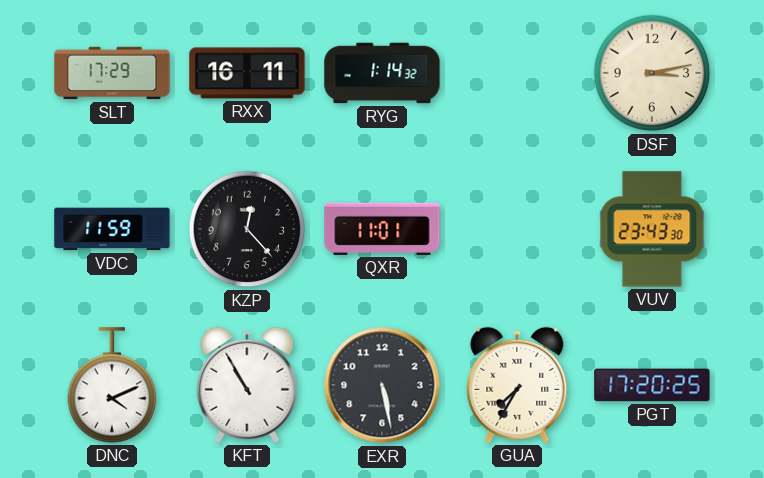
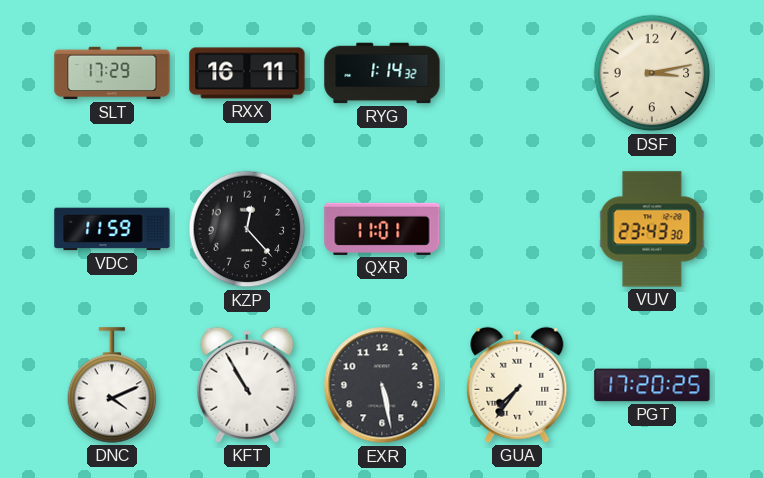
GUA: 7:35 -> 7:36
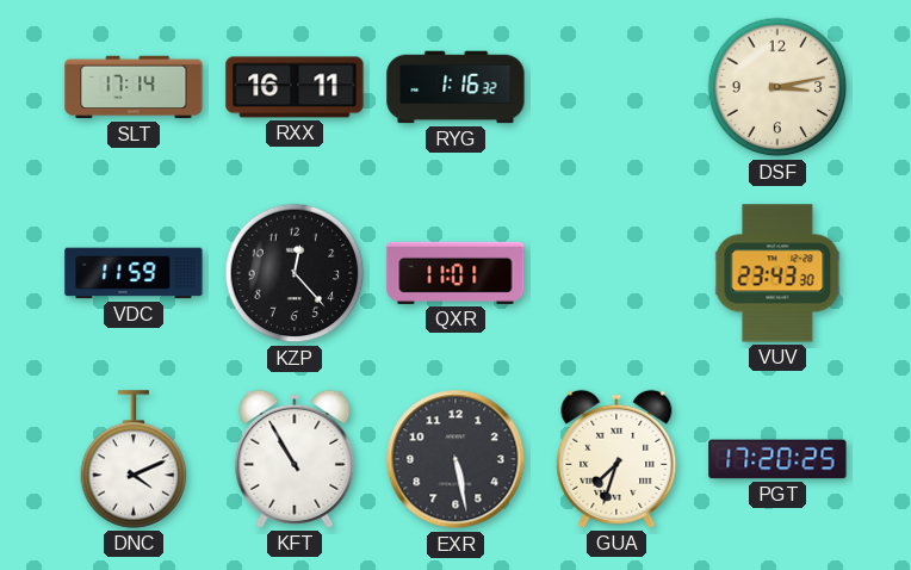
SLT: 17:29 -> 17:14
RYG: 1:14 -> 1:16
GUA: 7:36 -> 7:33
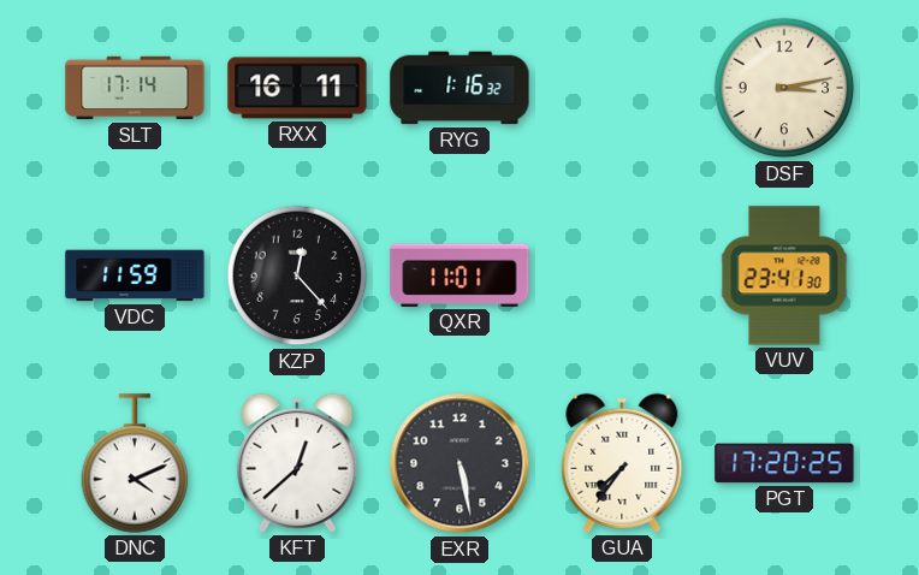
VUV: 23:43 -> 23:41
KFT: 10:55 -> 12:38
GUA: 7:33 -> 7:36
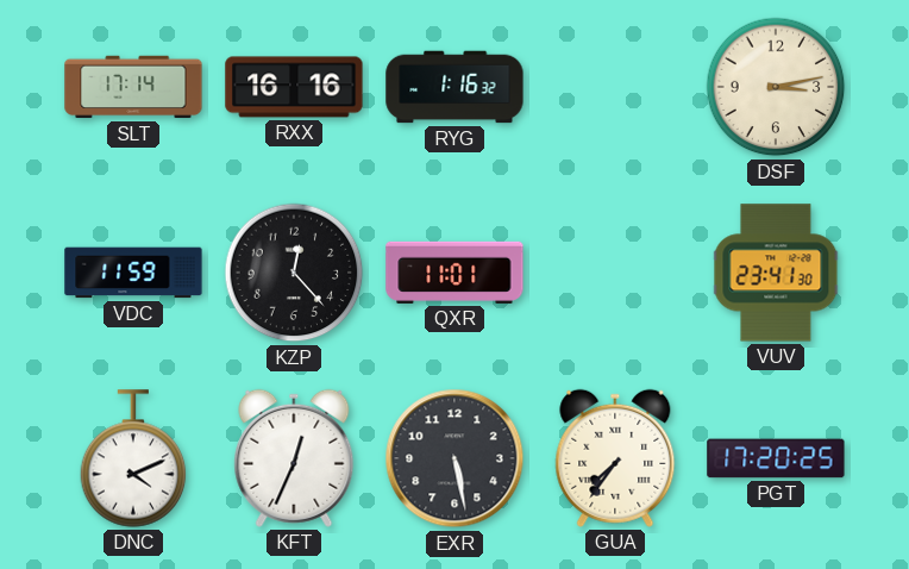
RXX: 16:11 -> 16:16
KFT: 12:38 -> 12:34
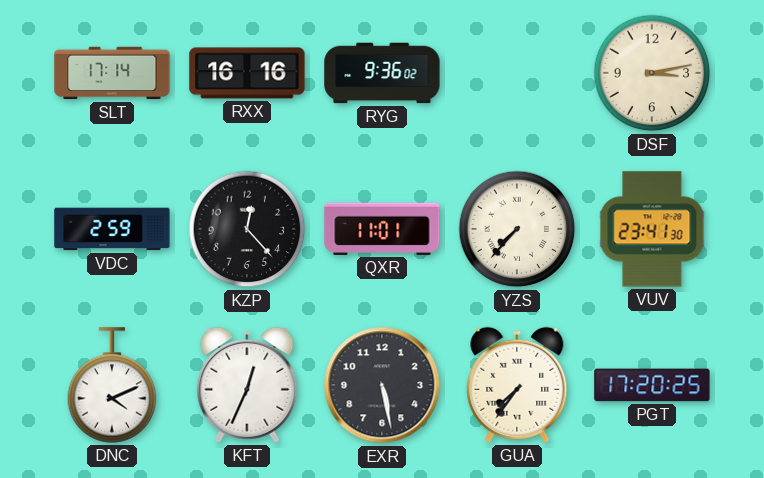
RYG: 1:16 -> 9:36
VDC: 11:59 -> 2:59
YZS: none -> 7:37
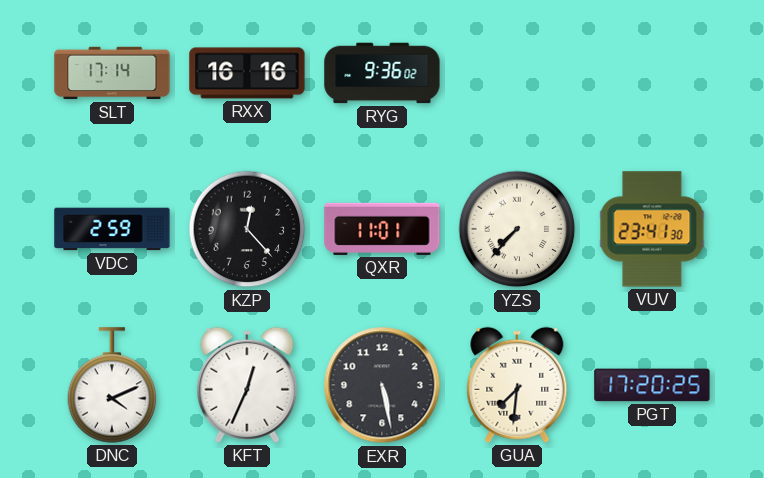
DSF: 3:13 -> none
GUA: 7:36 -> 7:31
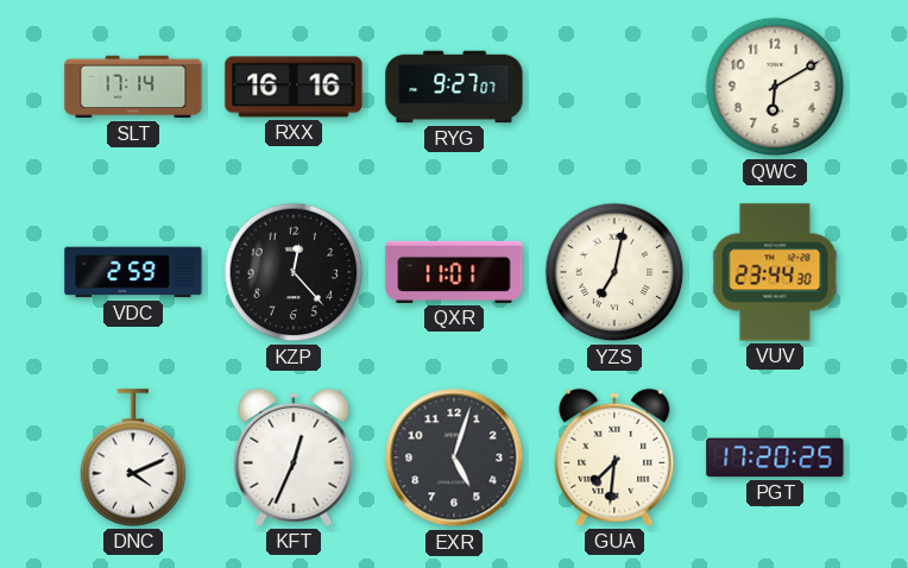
RYG: 9:36 -> 9:27
QWC: none -> 6:10
YZS: 7:37 -> 7:02
VUV: 23:41 -> 23:44
EXR: 5:28 -> 5:03
